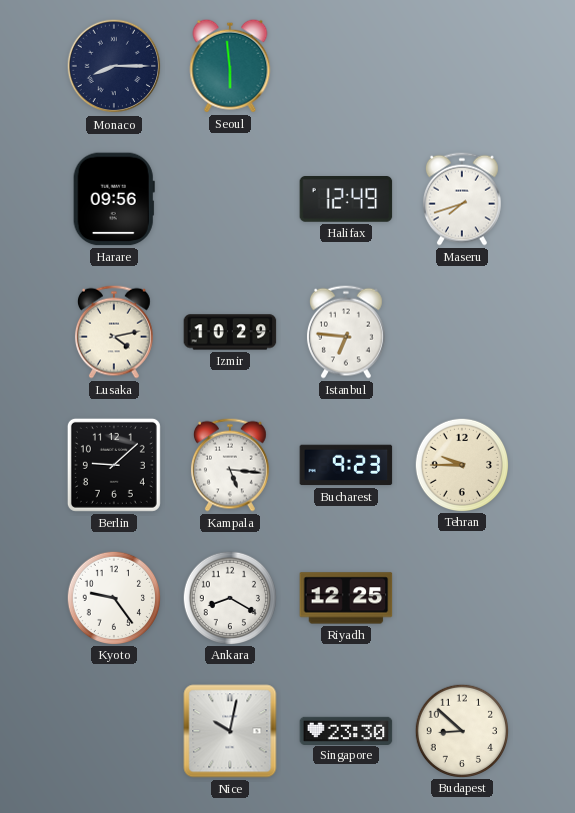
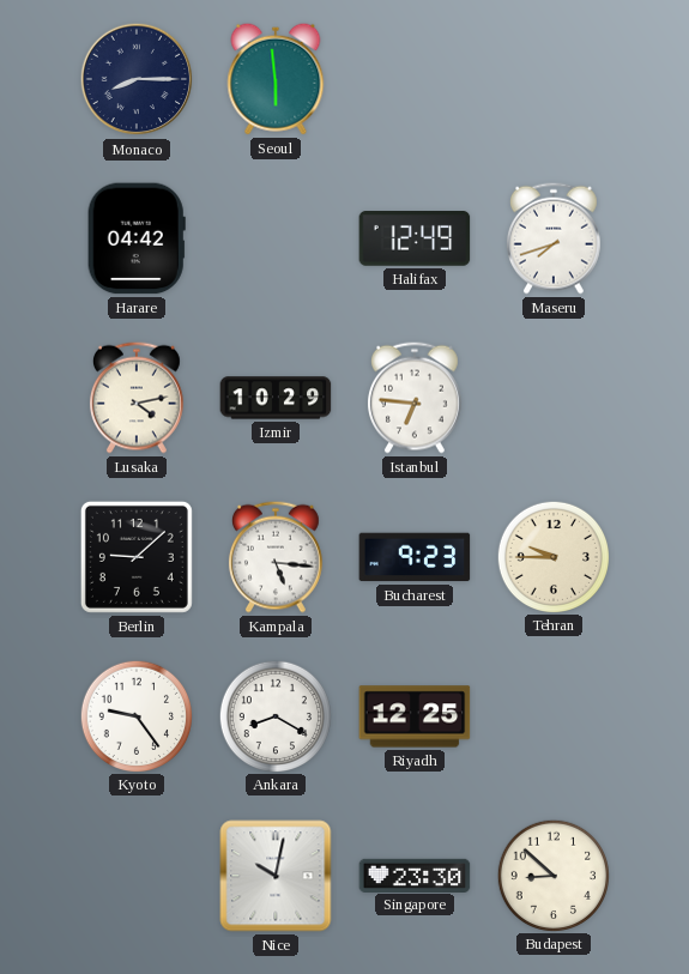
Harare: 09:56 -> 04:42
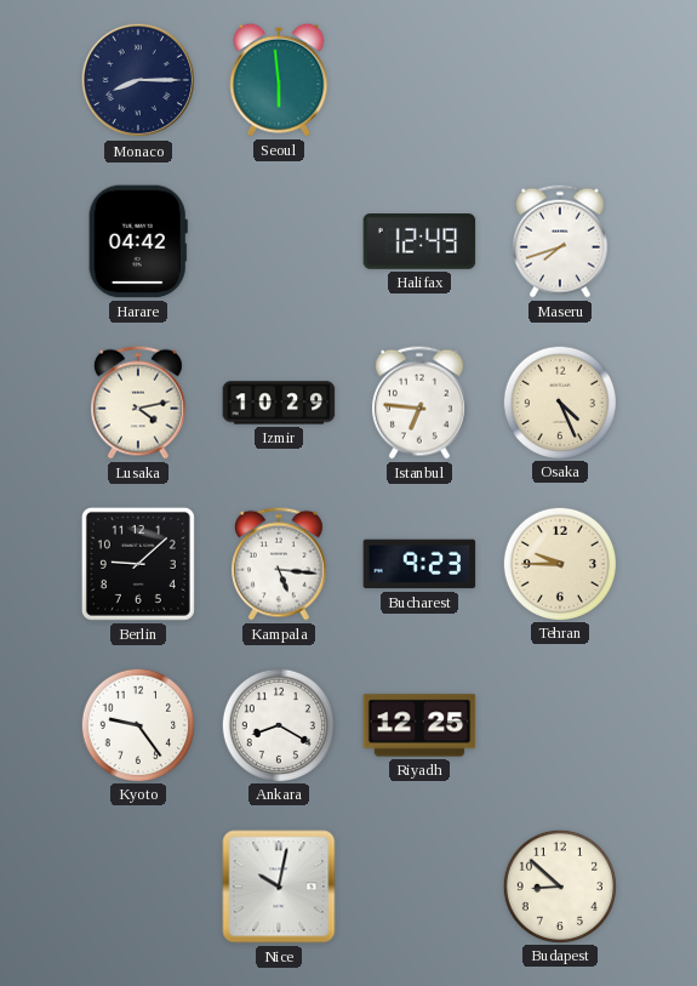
Osaka: none -> 4:26
Singapore: 23:30 -> none
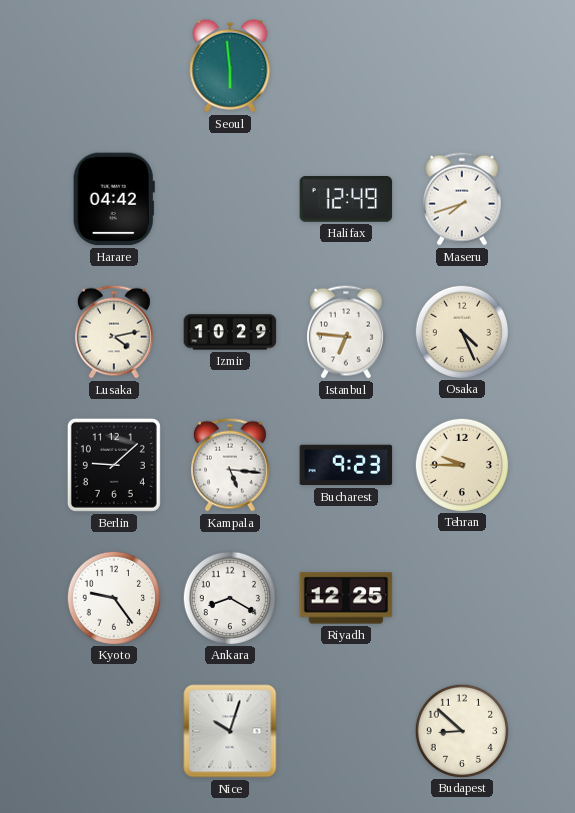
Monaco: 8:15 -> none
Nice: 10:02 -> 10:03
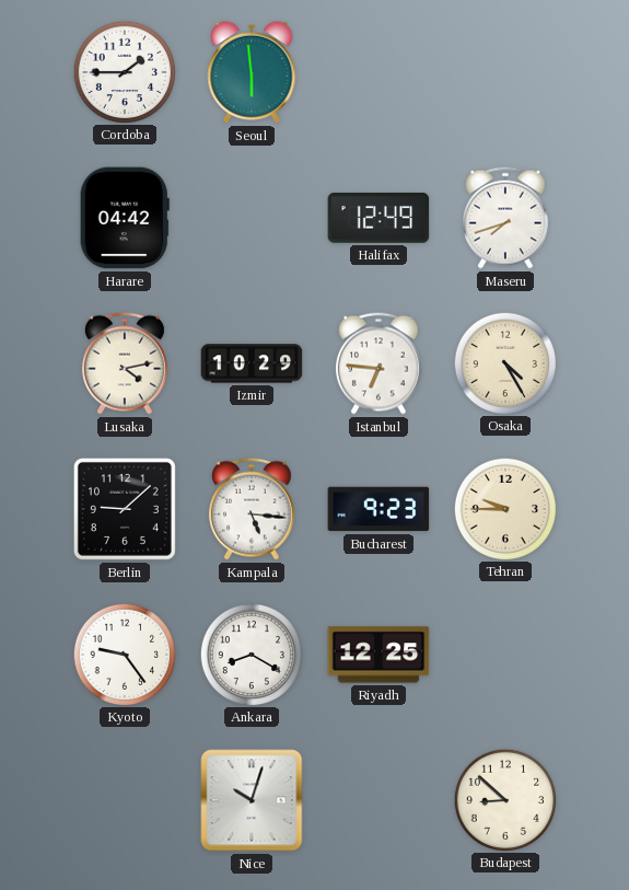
Cordoba: none -> 1:45
Osaka: 4:26 -> 4:25
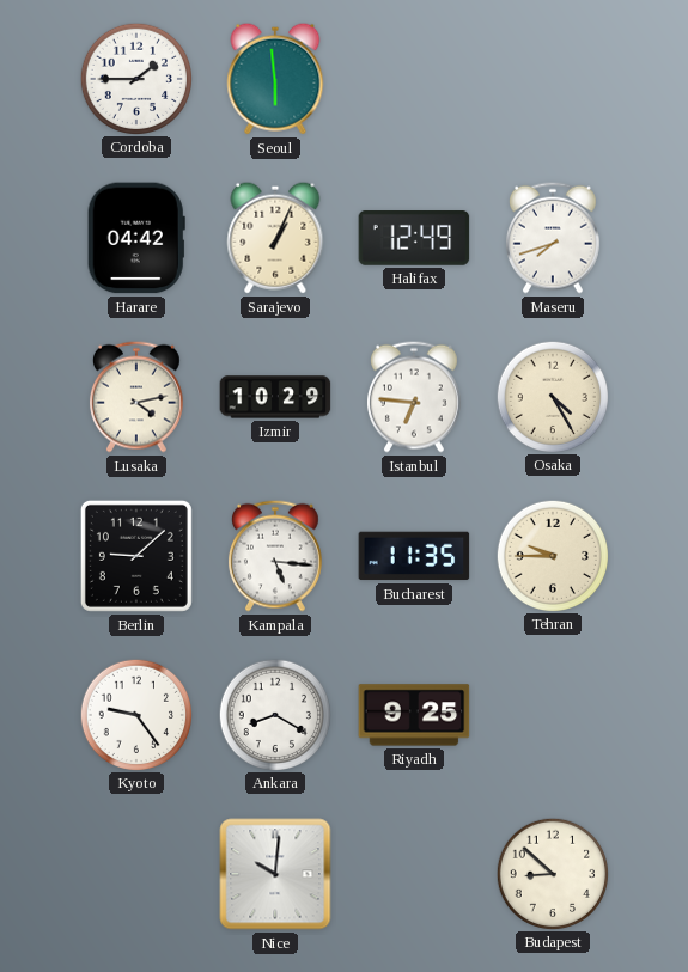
Sarajevo: none -> 1:04
Bucharest: 9:23 -> 11:35
Riyadh: 12:25 -> 9:25
Nice: 10:03 -> 10:01
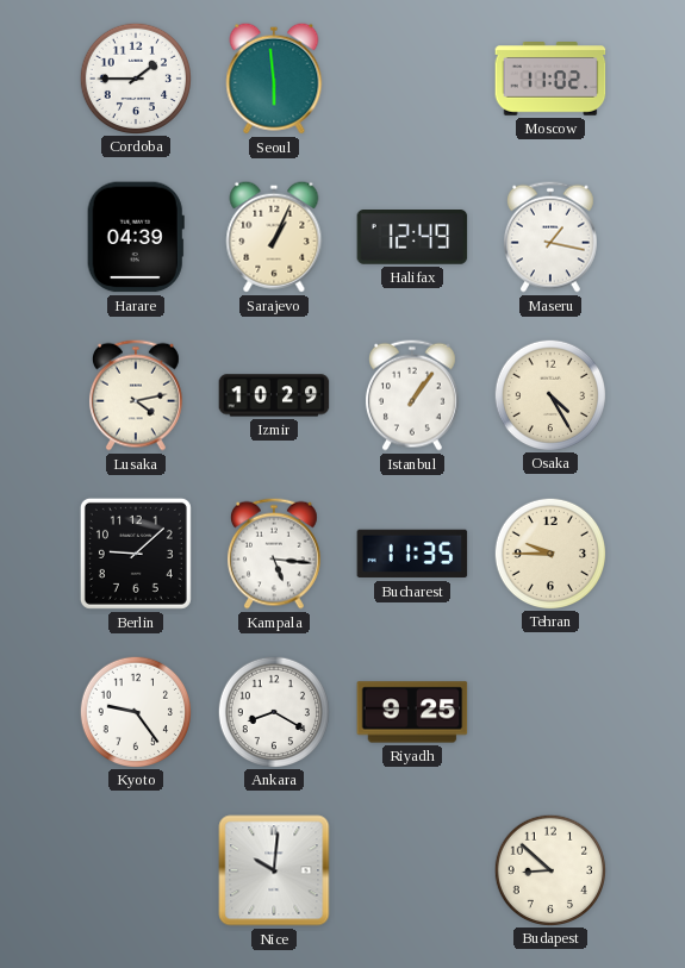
Moscow: none -> 11:02
Harare: 04:42 -> 04:39
Maseru: 7:42 -> 1:17
Istanbul: 6:46 -> 1:06
